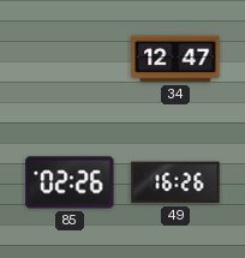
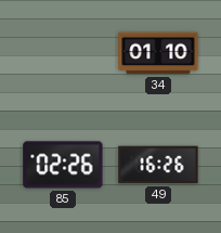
34: 12:47 -> 01:10
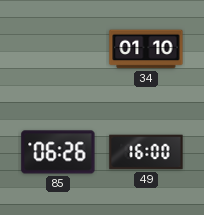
85: 02:26 -> 06:26
49: 16:26 -> 16:00
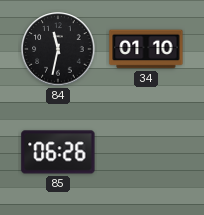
84: none -> 11:32
49: 16:00 -> none
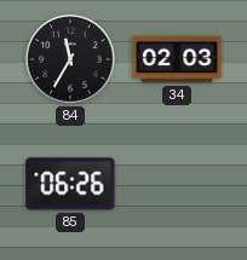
84: 11:32 -> 11:35
34: 01:10 -> 02:03
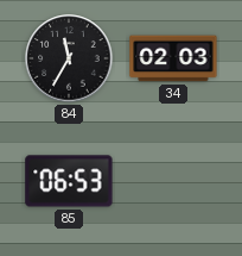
85: 06:26 -> 06:53
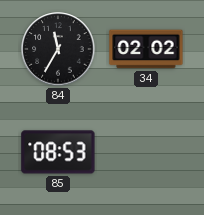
34: 02:03 -> 02:02
85: 06:53 -> 08:53
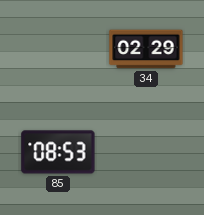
84: 11:35 -> none
34: 02:02 -> 02:29
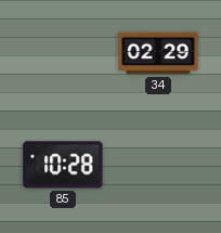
85: 08:53 -> 10:28
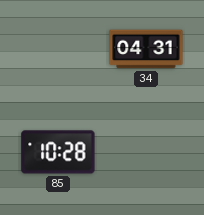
34: 02:29 -> 04:31
